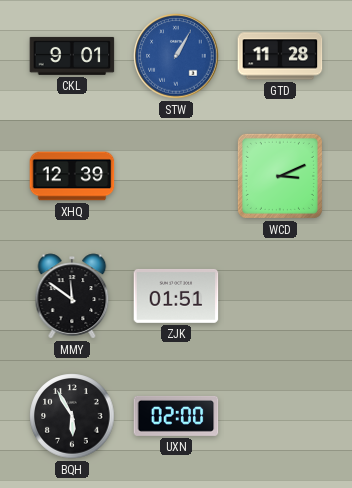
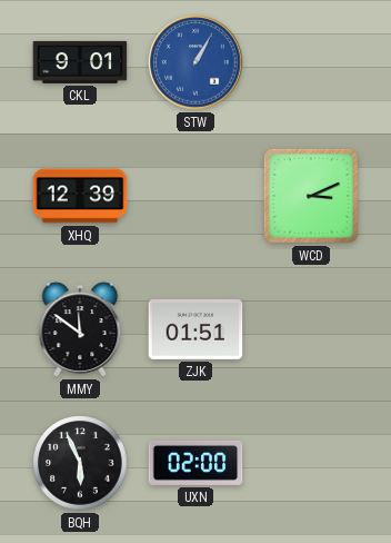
GTD: 11:28 -> none
BQH: 5:55 -> 5:56
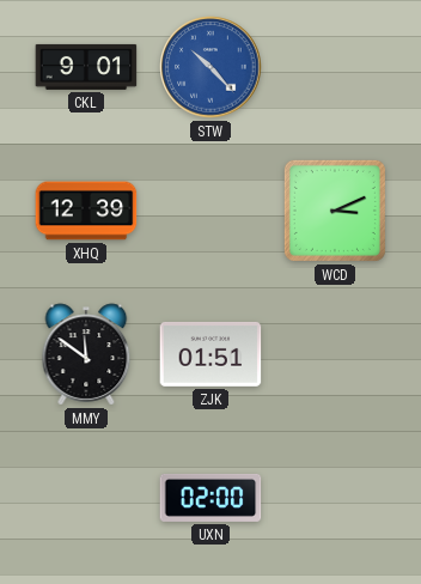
STW: 1:05 -> 10:23
BQH: 5:56 -> none
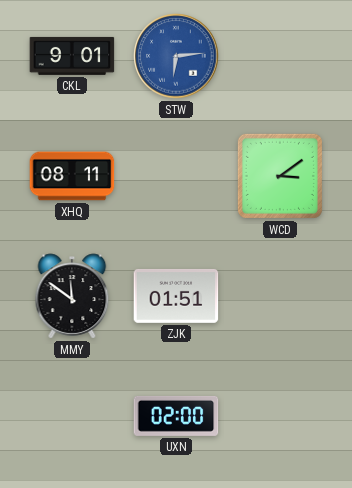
STW: 10:23 -> 6:14
XHQ: 12:39 -> 08:11
WCD: 3:11 -> 3:09
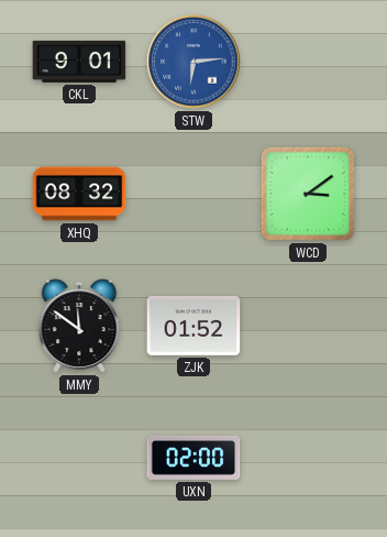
XHQ: 08:11 -> 08:32
ZJK: 01:51 -> 01:52
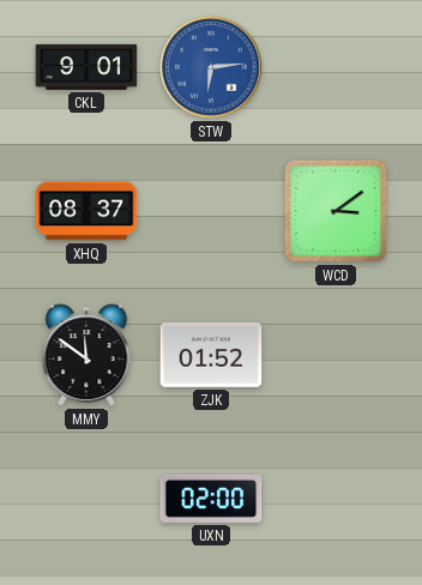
XHQ: 08:32 -> 08:37
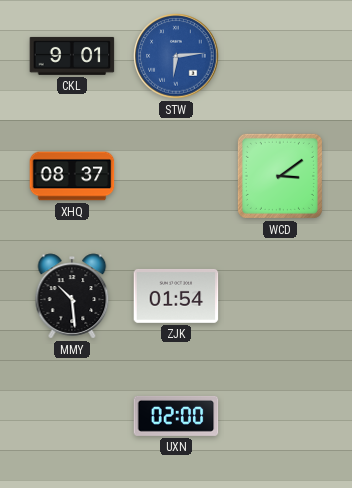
MMY: 11:51 -> 10:29
ZJK: 01:52 -> 01:54
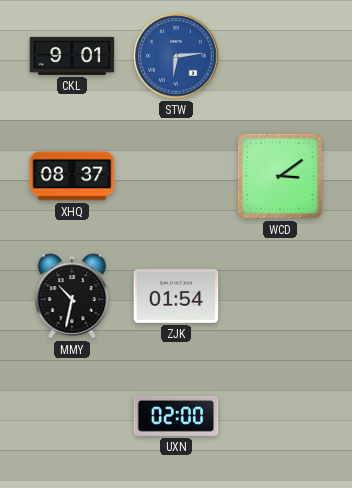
MMY: 10:29 -> 10:32
